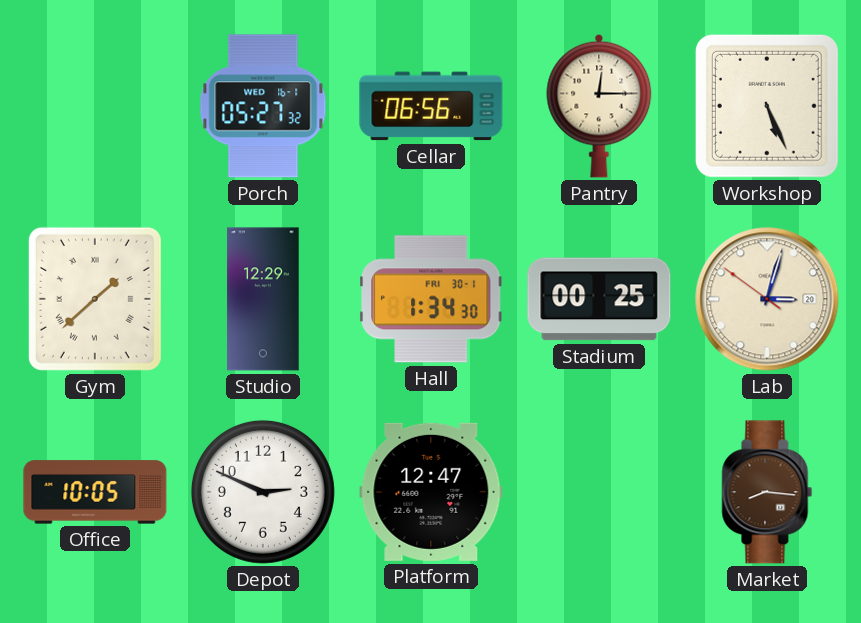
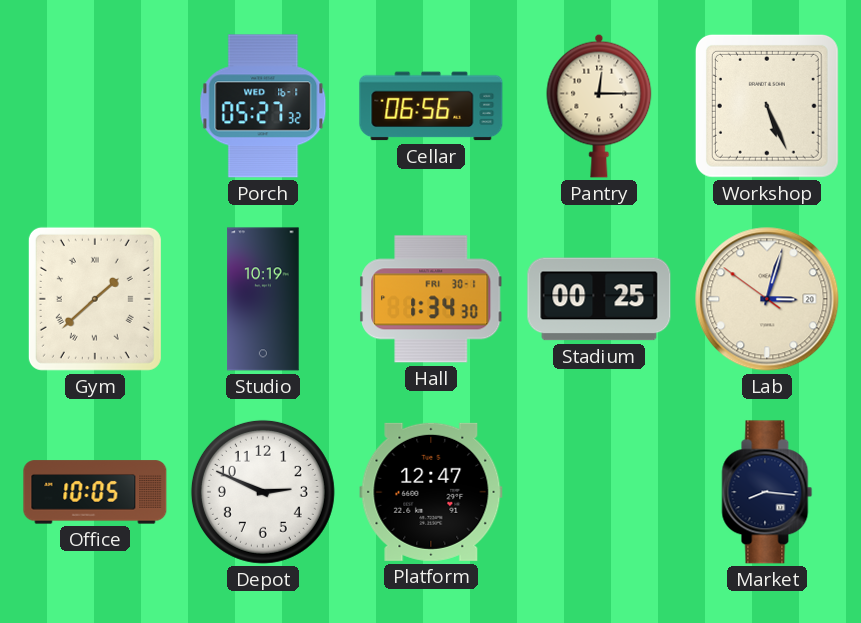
Studio: 12:29 -> 10:19
Market dial: brown -> navy
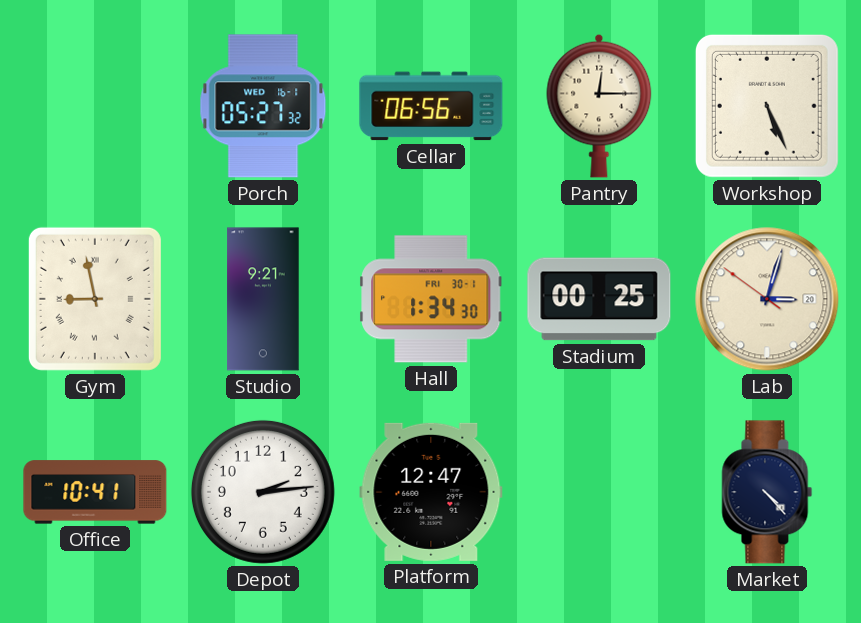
Gym: 1:38 -> 8:58
Studio: 10:19 -> 9:21
Office: 10:05 -> 10:41
Depot: 2:49 -> 2:14
Market: 8:16 -> 4:23
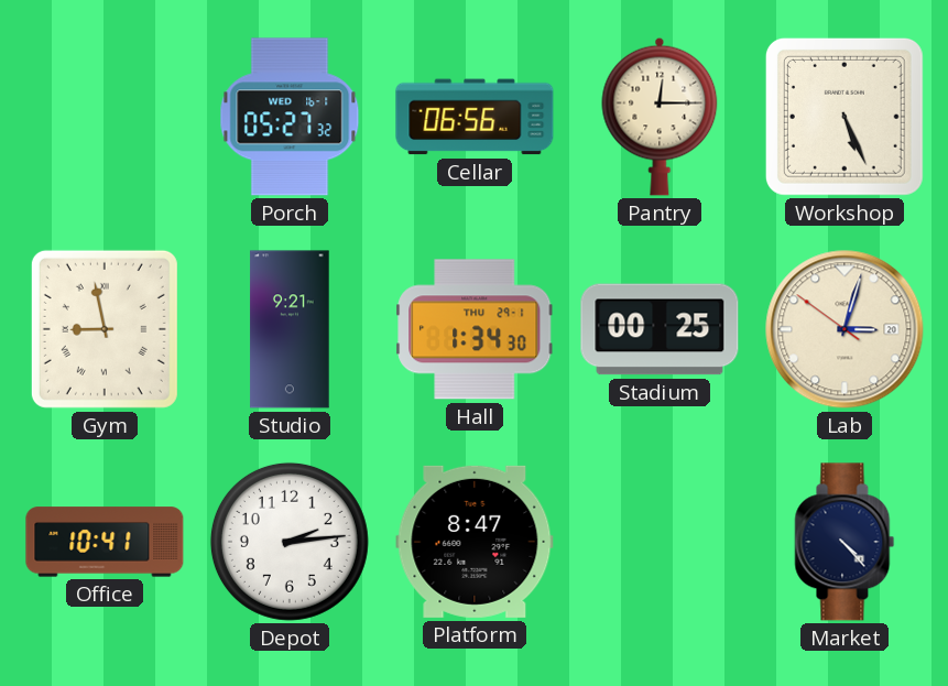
Hall date: FRI 30-1 -> THU 29-1
Platform: 12:47 -> 8:47
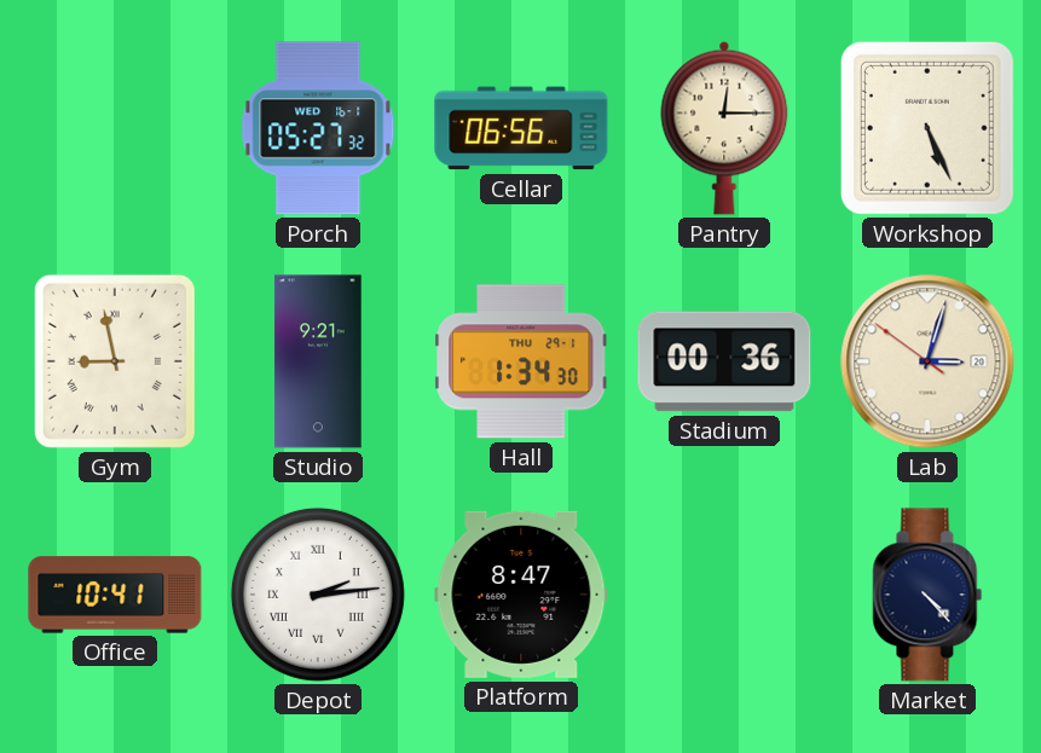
Stadium: 00:25 -> 00:36
Depot numerals: Arabic -> Roman
